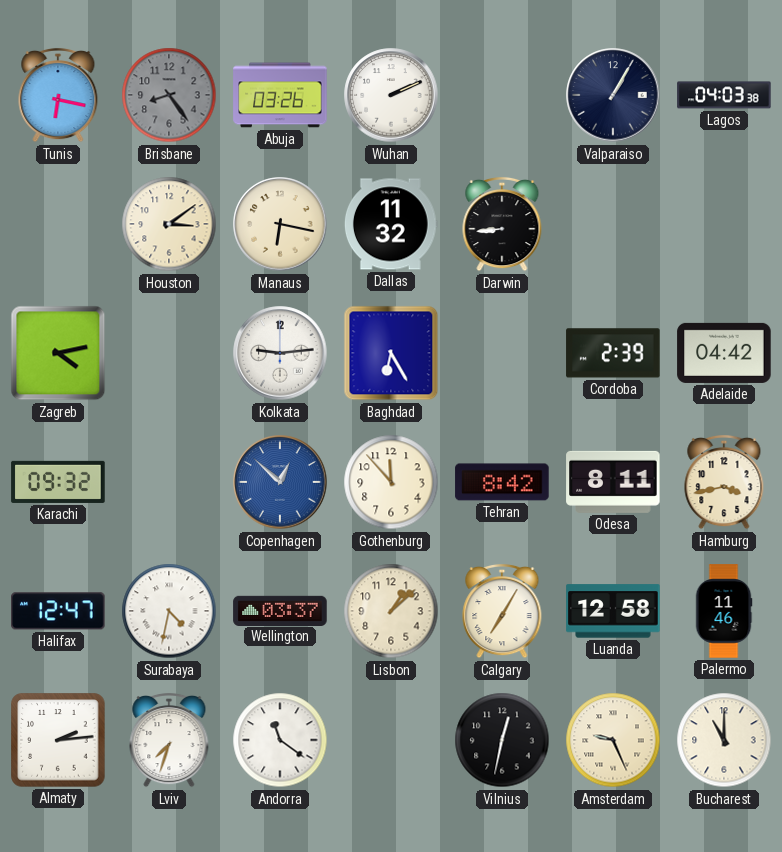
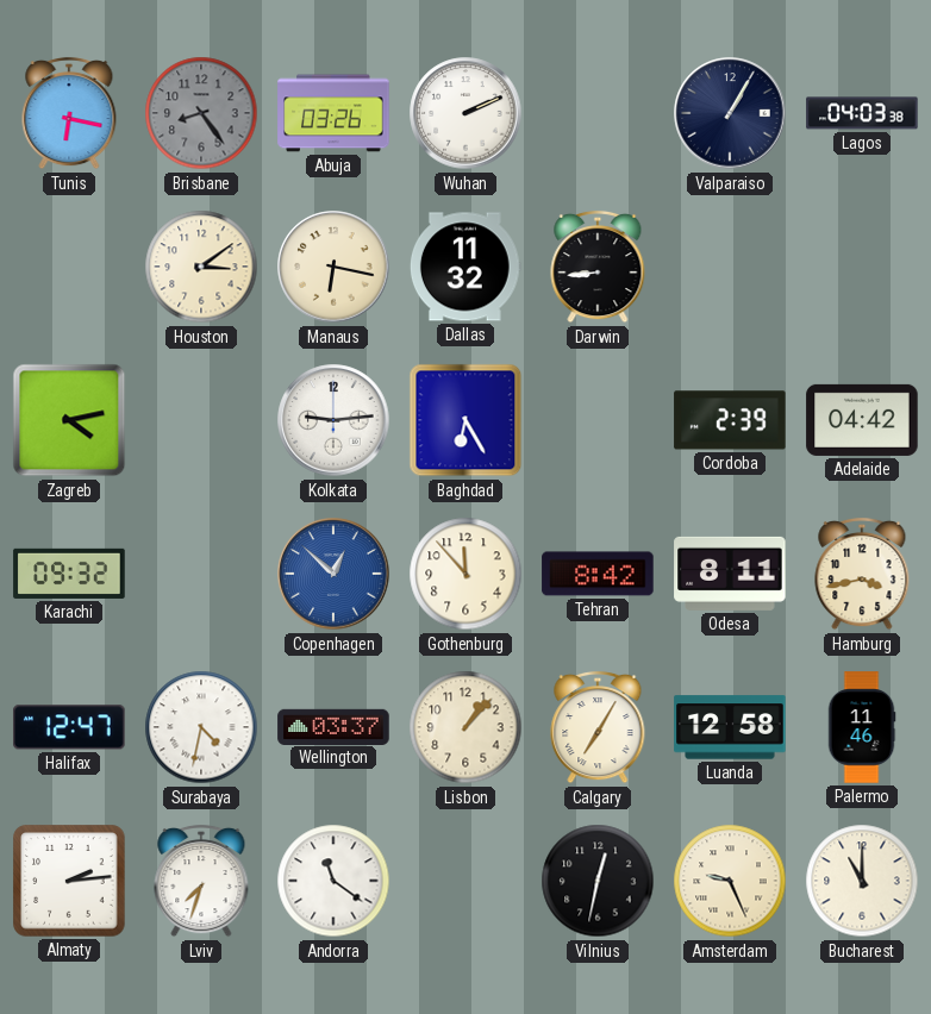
Lisbon: 1:08 -> 1:07
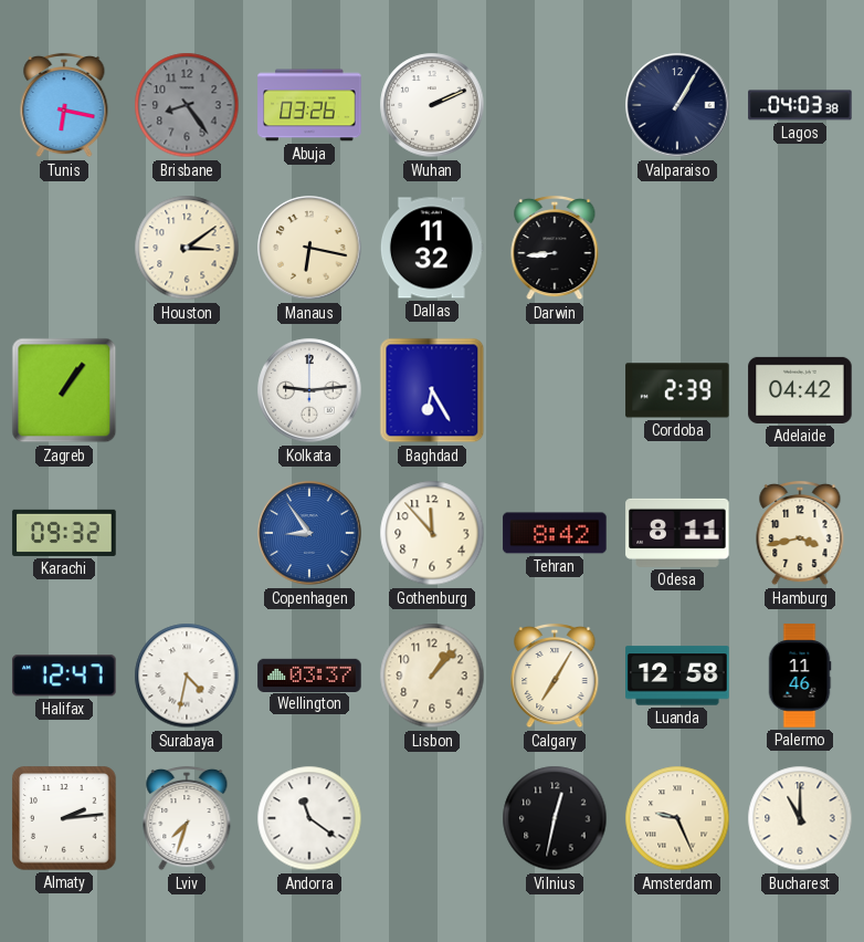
Zagreb: 4:13 -> 1:06
Copenhagen: 12:52 -> 8:54
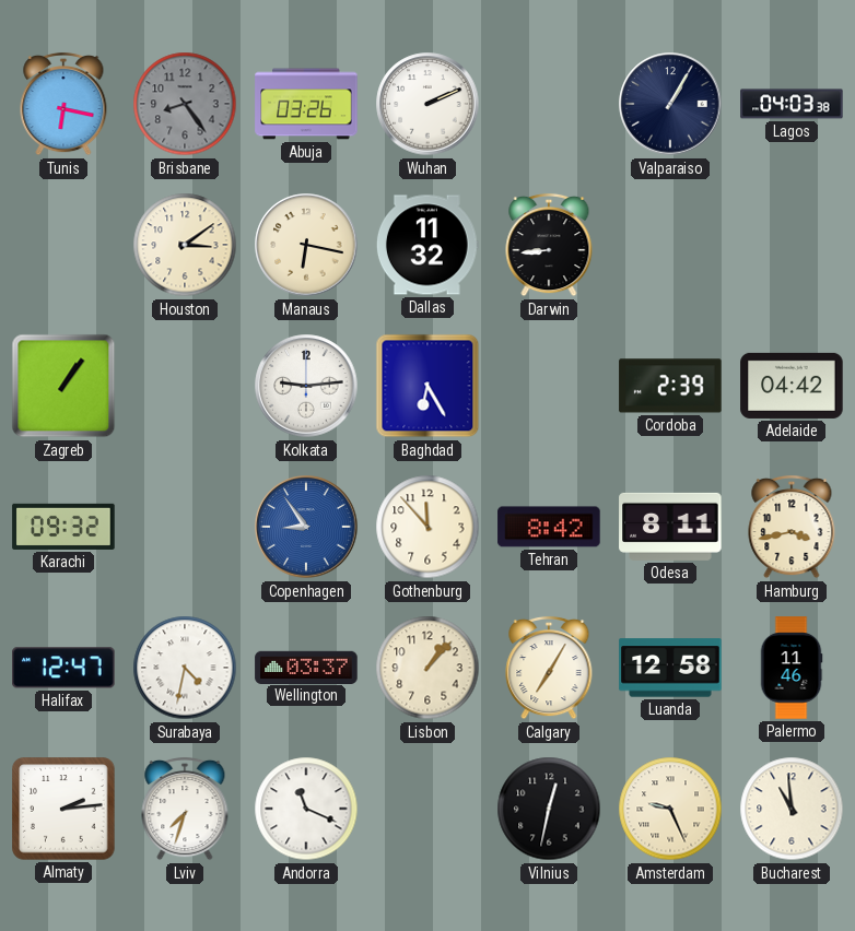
Andorra: 11:21 -> 11:19
Bucharest: 11:00 -> 10:59
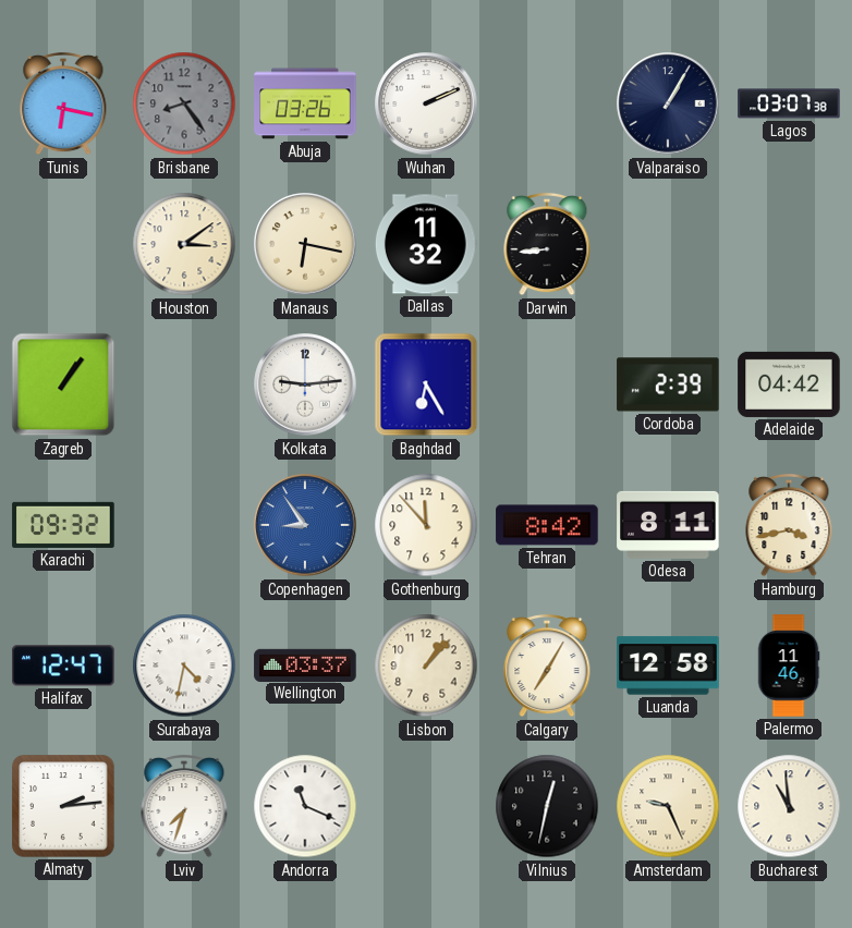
Lagos: 04:03 -> 03:07
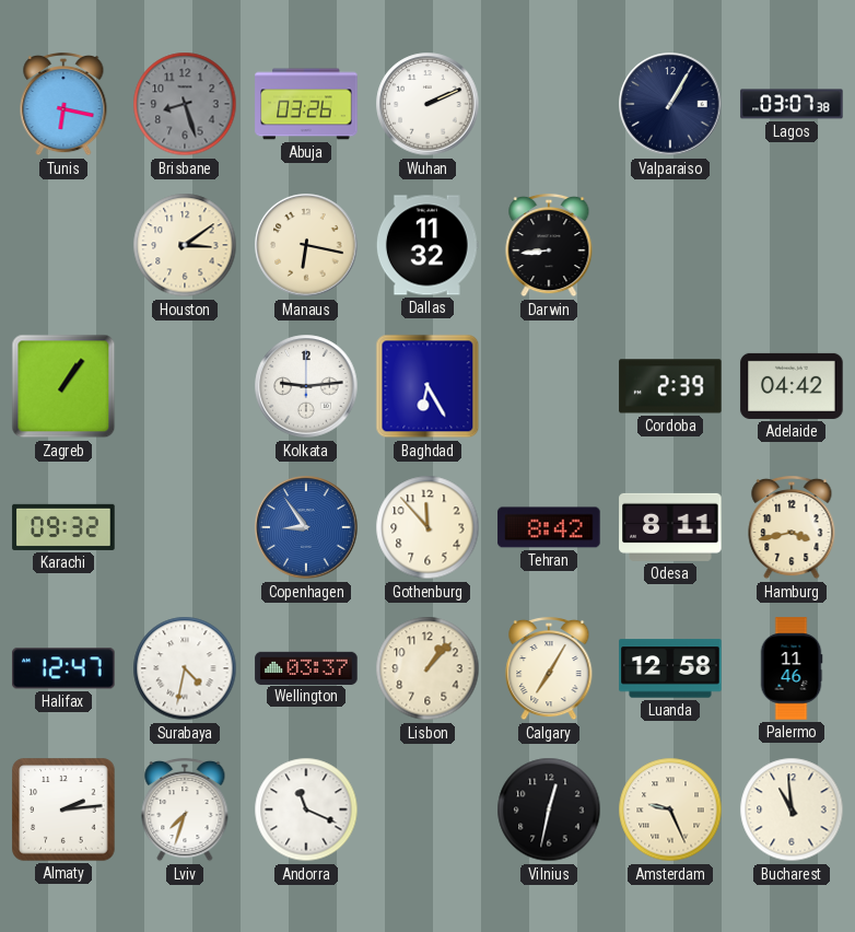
Brisbane: 8:24 -> 8:27
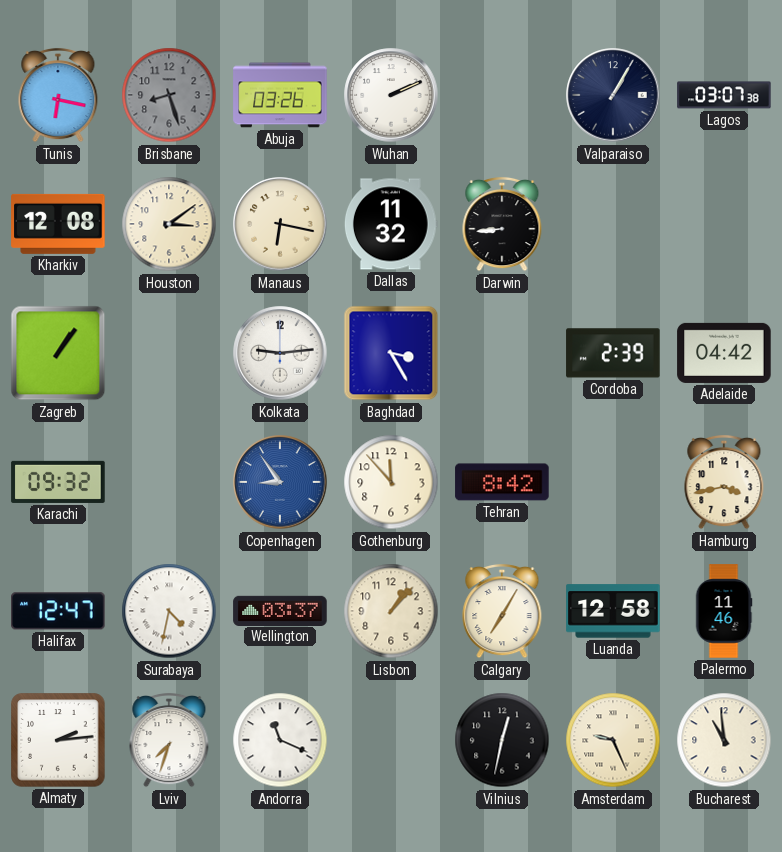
Kharkiv: none -> 12:08
Baghdad: 6:25 -> 3:25
Odesa: 8:11 -> none
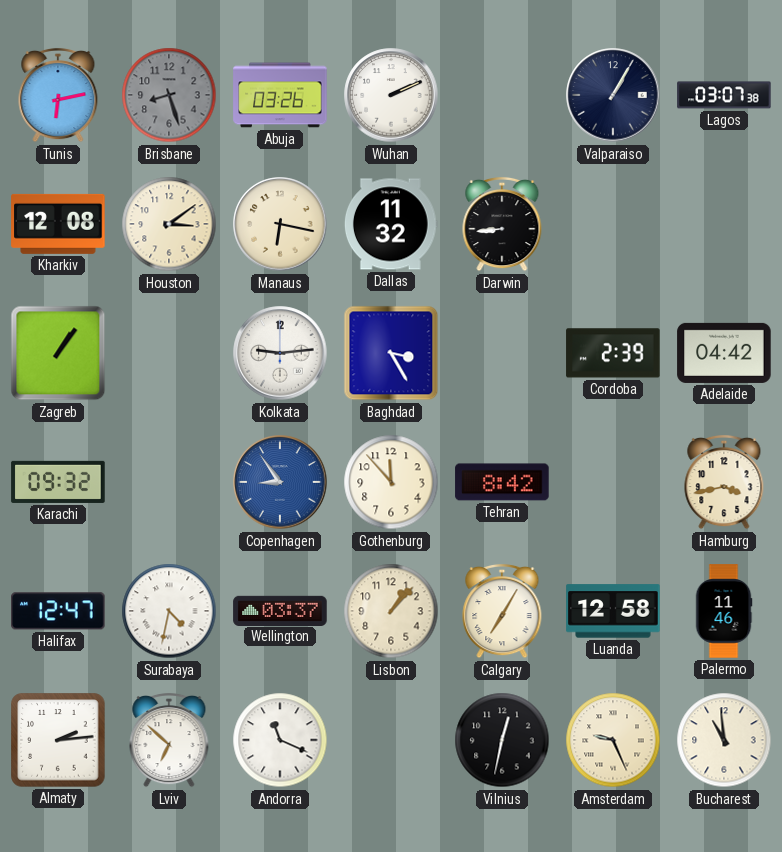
Tunis: 6:17 -> 6:13
Lviv: 7:33 -> 6:52
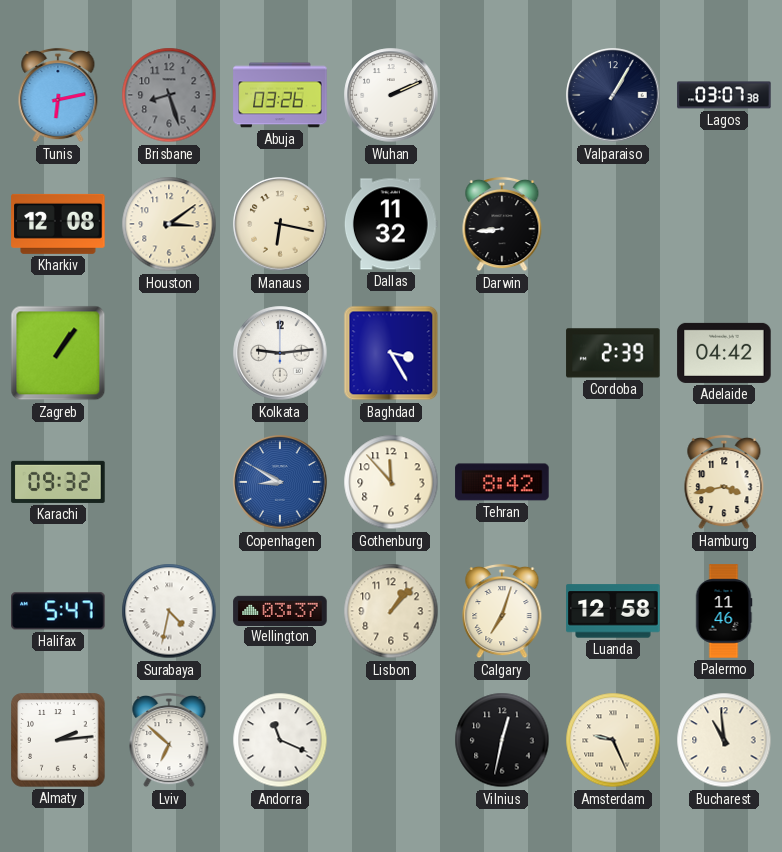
Copenhagen: 8:54 -> 8:50
Halifax: 12:47 -> 5:47
Calgary: 7:05 -> 7:03
